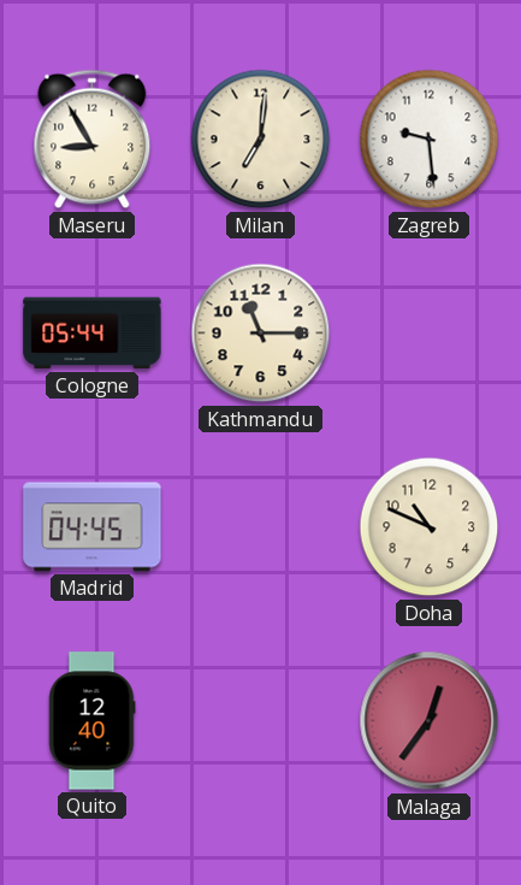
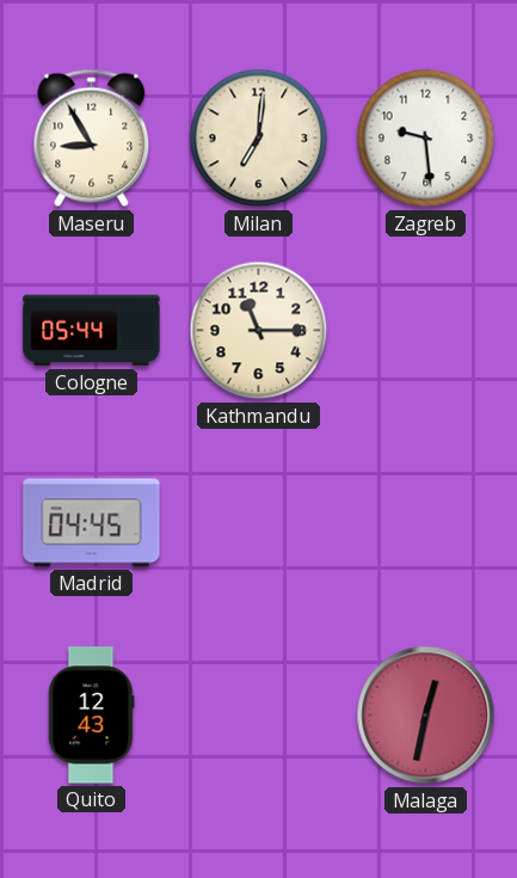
Doha: 10:49 -> none
Quito: 12:40 -> 12:43
Malaga: 12:36 -> 12:32
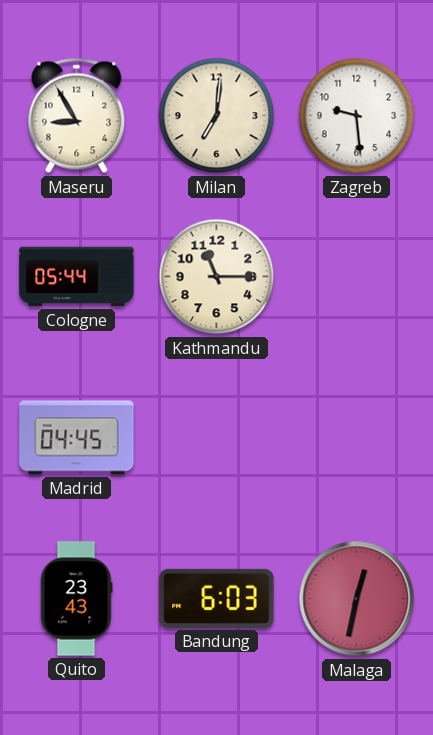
Quito: 12:43 -> 23:43
Bandung: none -> 6:03
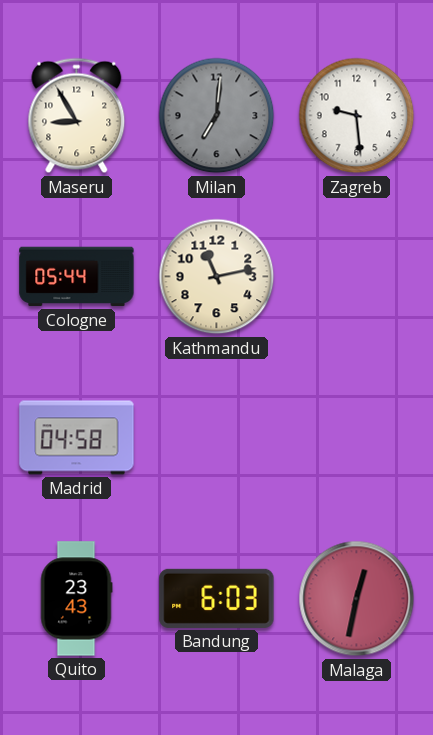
Milan dial: cream -> grey
Kathmandu: 11:15 -> 11:13
Madrid: 04:45 -> 04:58
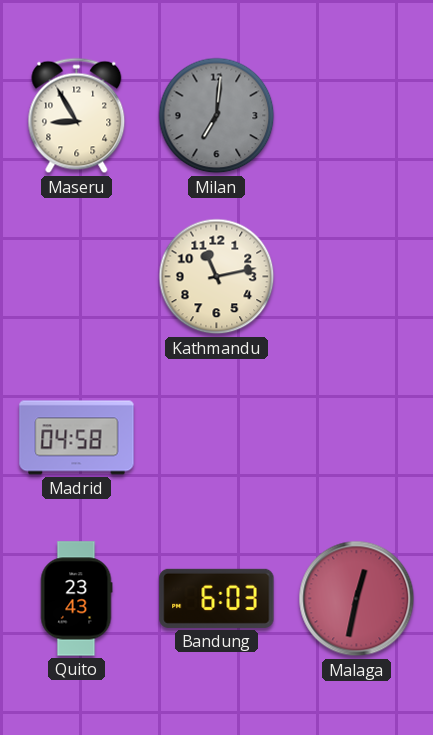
Zagreb: 9:29 -> none
Cologne: 05:44 -> none
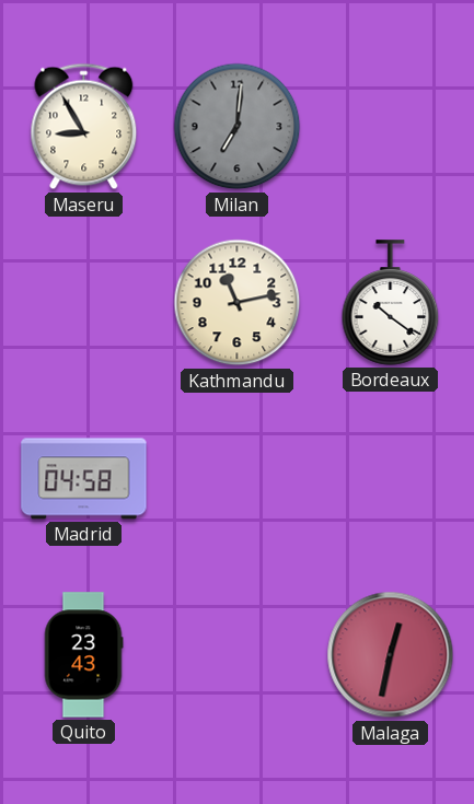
Bordeaux: none -> 10:21
Bandung: 6:03 -> none
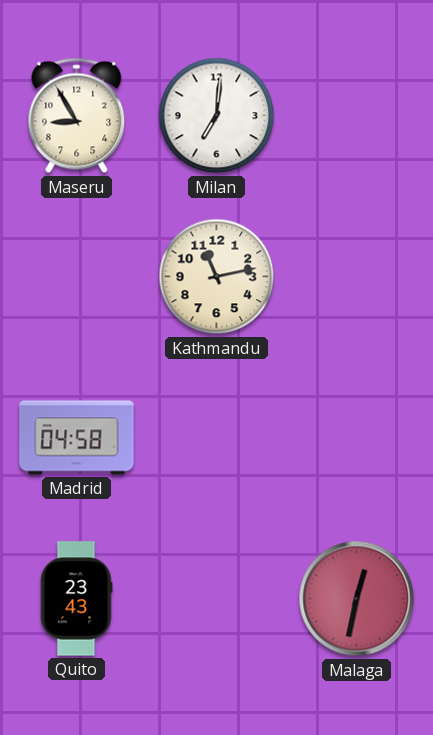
Milan dial: grey -> white
Bordeaux: 10:21 -> none
